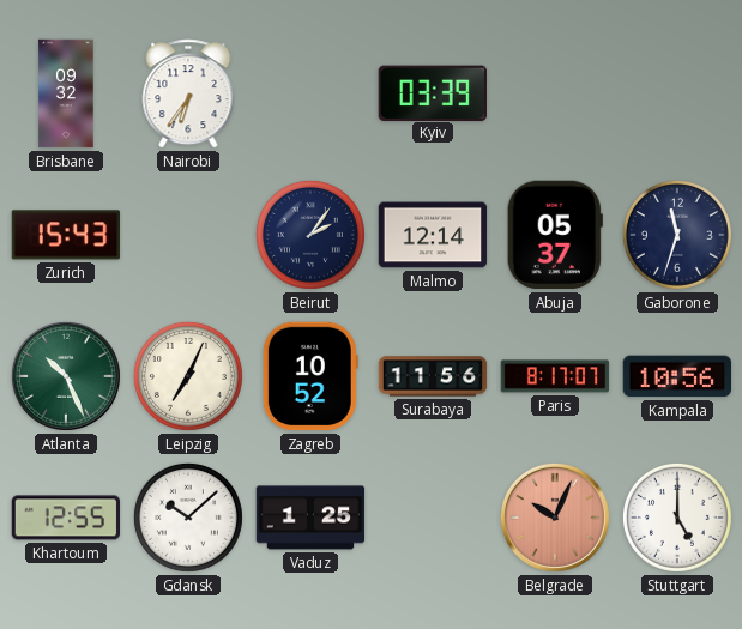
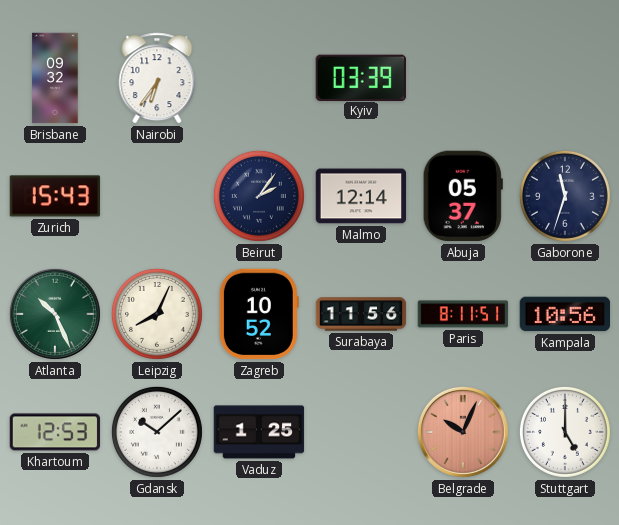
Leipzig: 7:04 -> 8:04
Paris: 8:17 -> 8:11
Khartoum: 12:55 -> 12:53
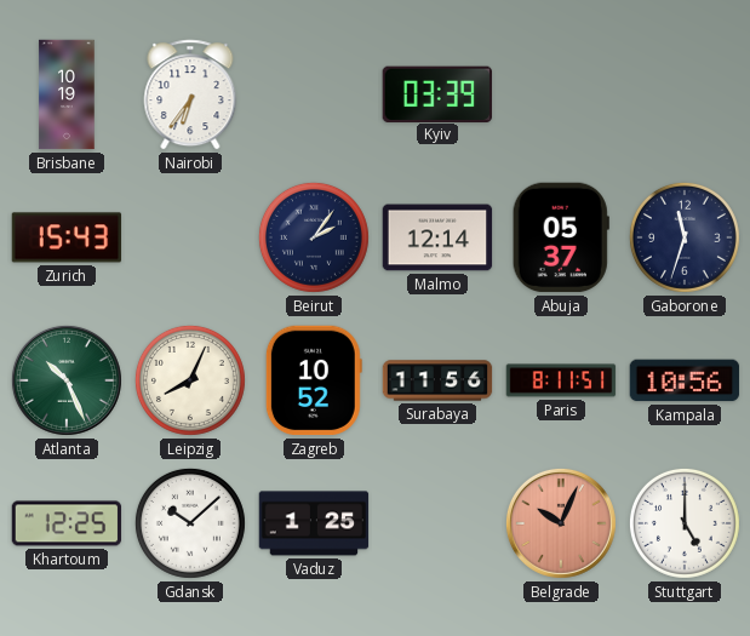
Brisbane: 09:32 -> 10:19
Khartoum: 12:53 -> 12:25
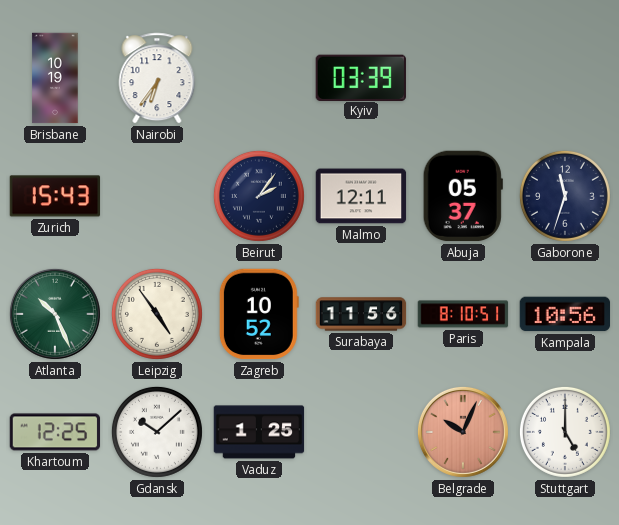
Malmo: 12:14 -> 12:11
Leipzig: 8:04 -> 4:54
Paris: 8:11 -> 8:10
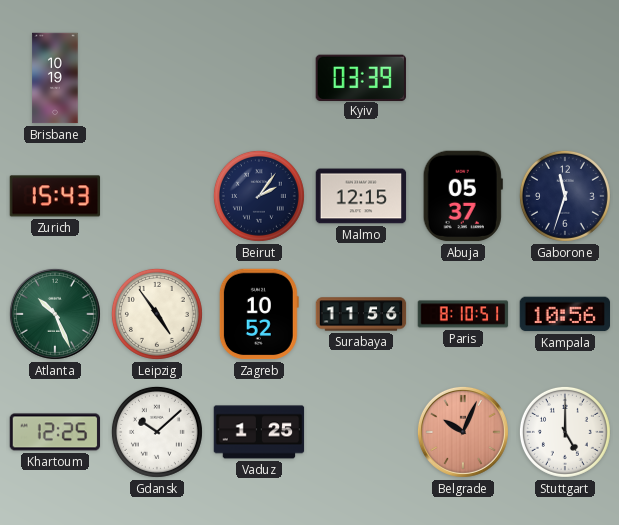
Nairobi: 6:36 -> none
Malmo: 12:11 -> 12:15
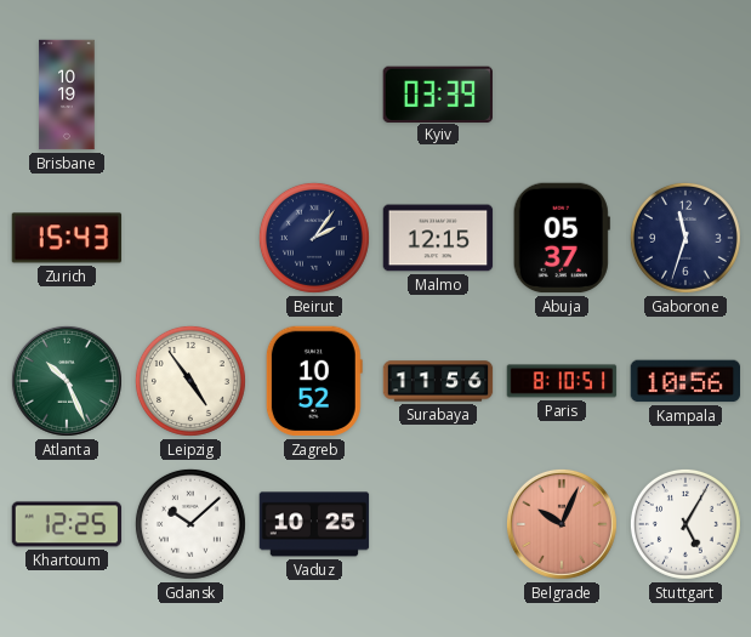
Vaduz: 1:25 -> 10:25
Stuttgart: 5:00 -> 5:05
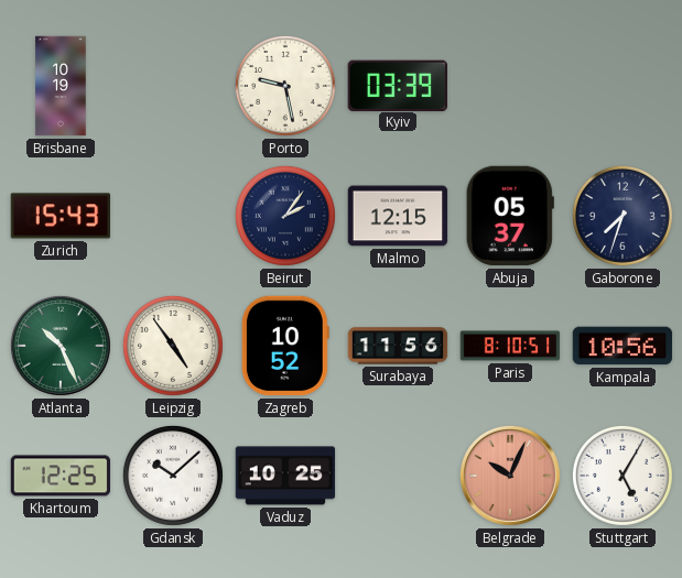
Porto: none -> 9:28
Gaborone: 11:33 -> 7:33
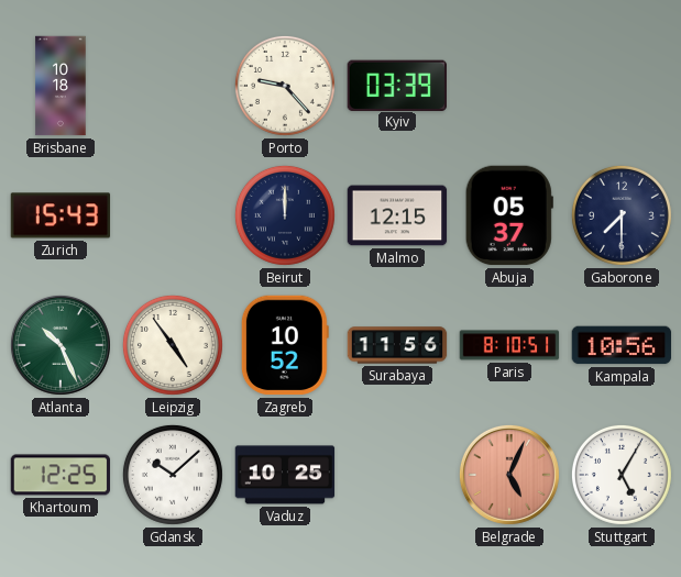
Brisbane: 10:19 -> 10:18
Porto: 9:28 -> 9:23
Beirut: 2:06 -> 12:00
Gaborone: 7:33 -> 7:30
Belgrade: 10:04 -> 5:04
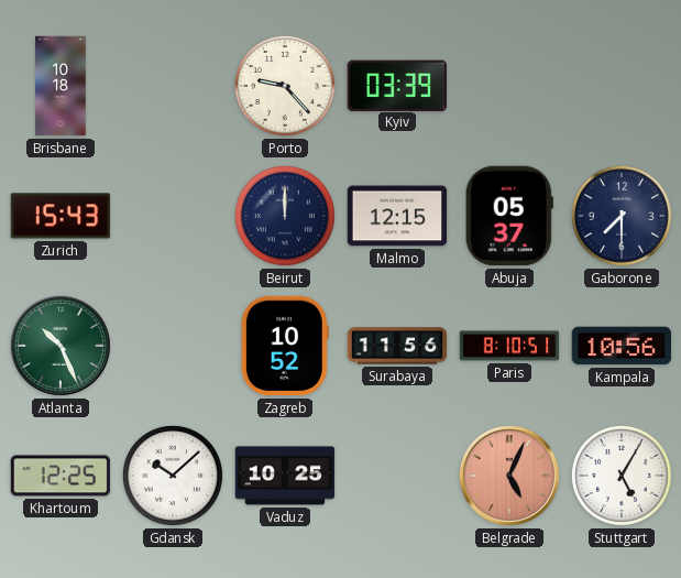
Leipzig: 4:54 -> none
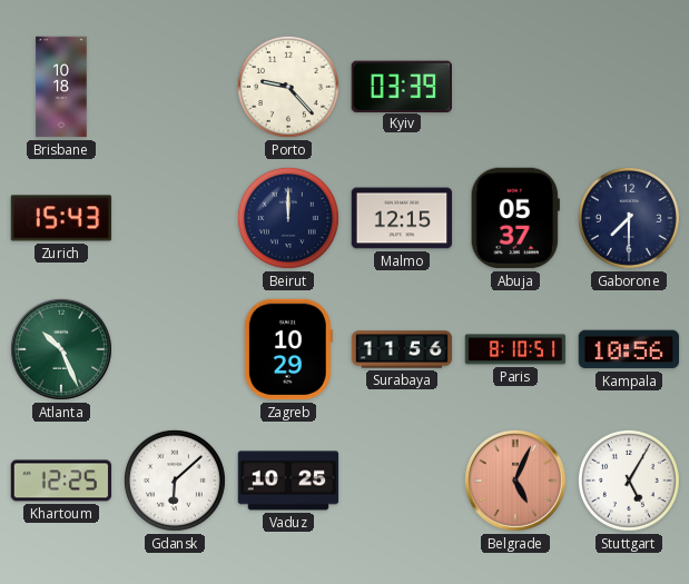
Zagreb: 10:52 -> 10:29
Gdansk: 10:08 -> 6:08
